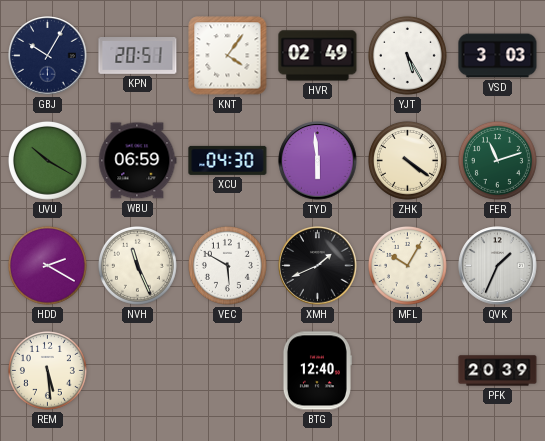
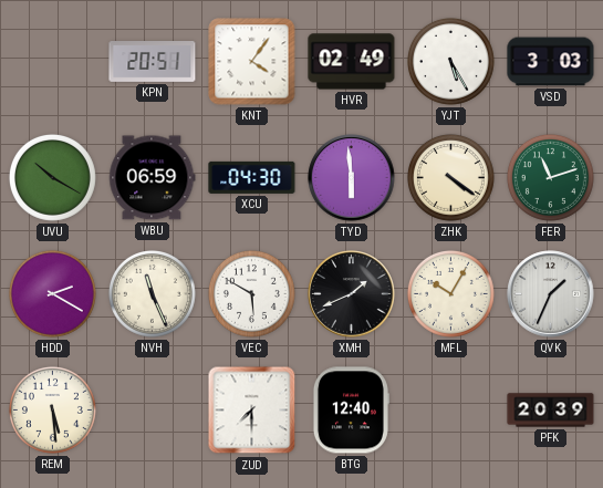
GBJ: 10:05 -> none
ZUD: none -> 7:30
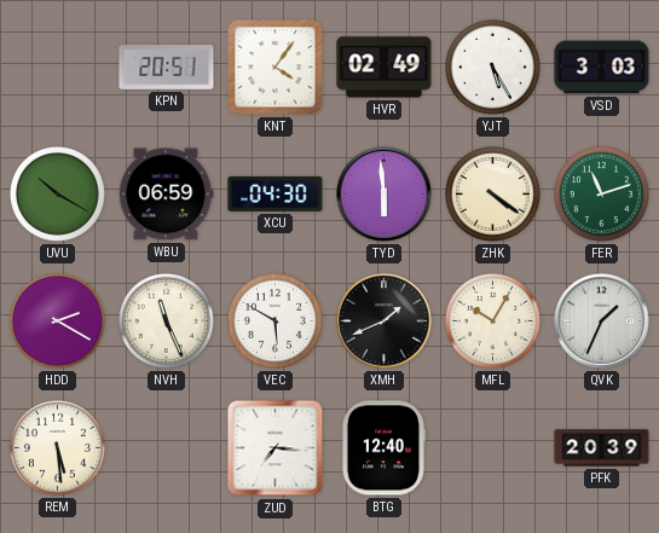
ZUD: 7:30 -> 7:16
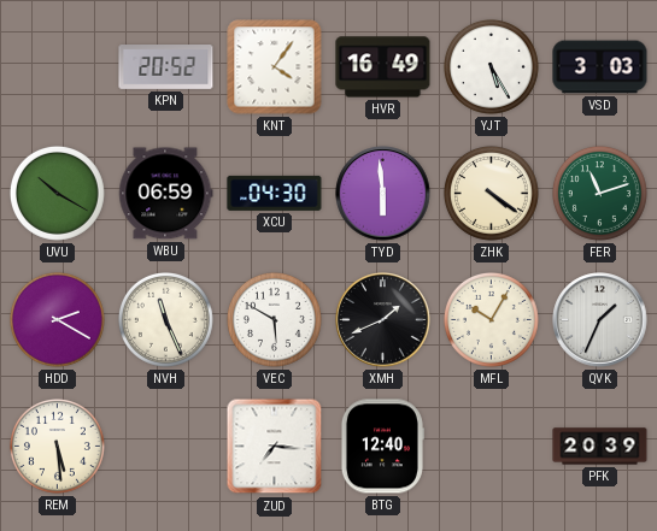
KPN: 20:51 -> 20:52
HVR: 02:49 -> 16:49
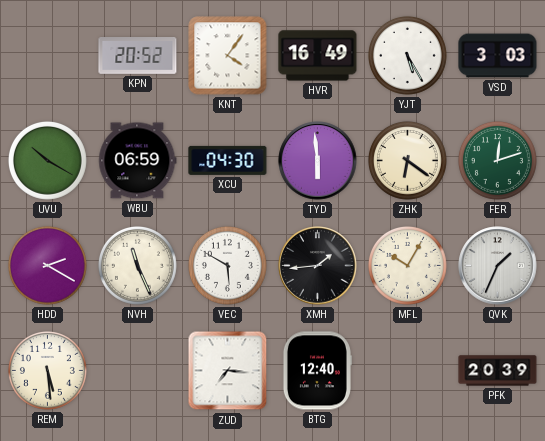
ZHK: 4:21 -> 6:21
FER: 11:12 -> 12:12
XMH: 1:41 -> 1:44
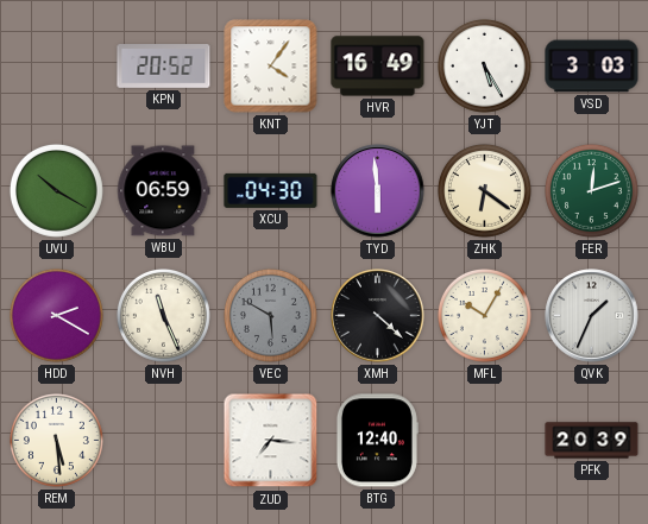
VEC dial: white -> grey
XMH: 1:44 -> 4:22
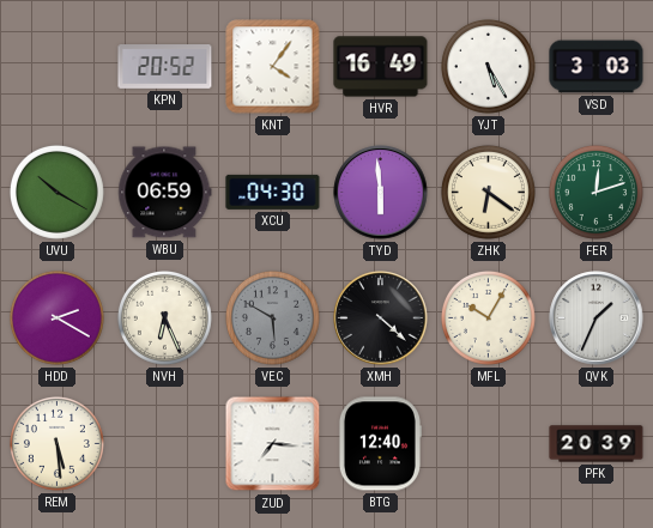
NVH: 11:26 -> 6:26
